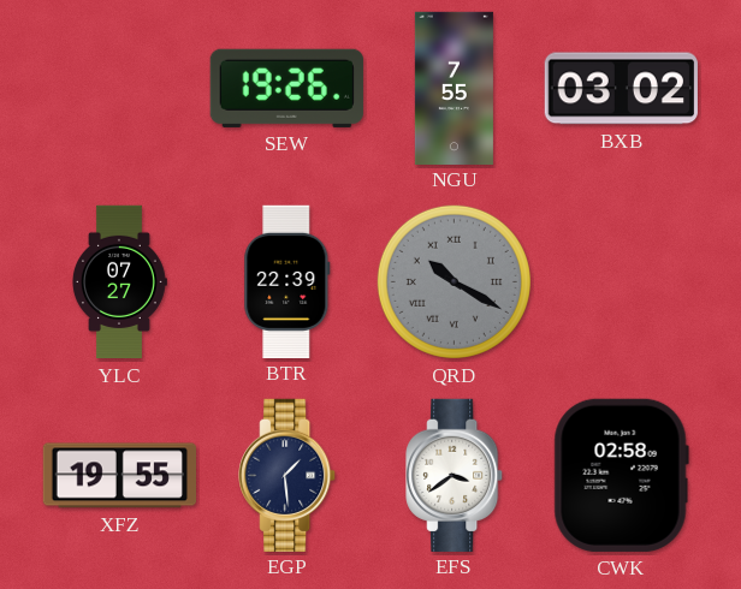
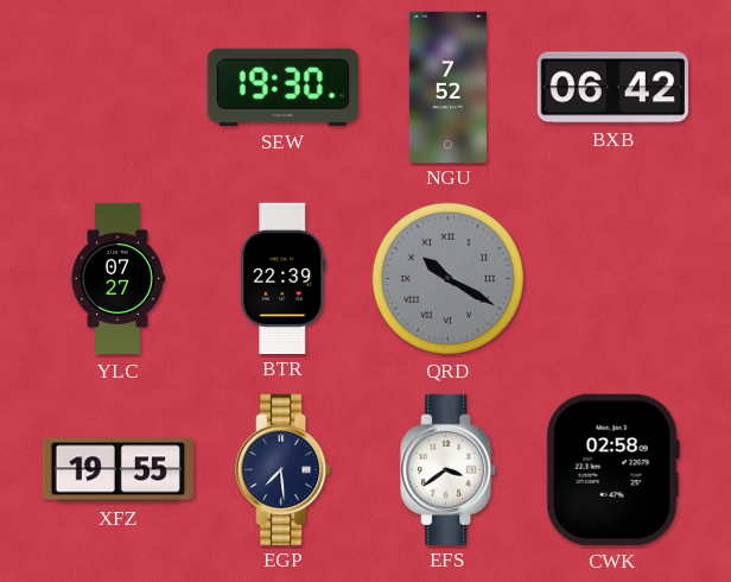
SEW: 19:26 -> 19:30
NGU: 7:55 -> 7:52
BXB: 03:02 -> 06:42
EGP: 1:29 -> 7:29
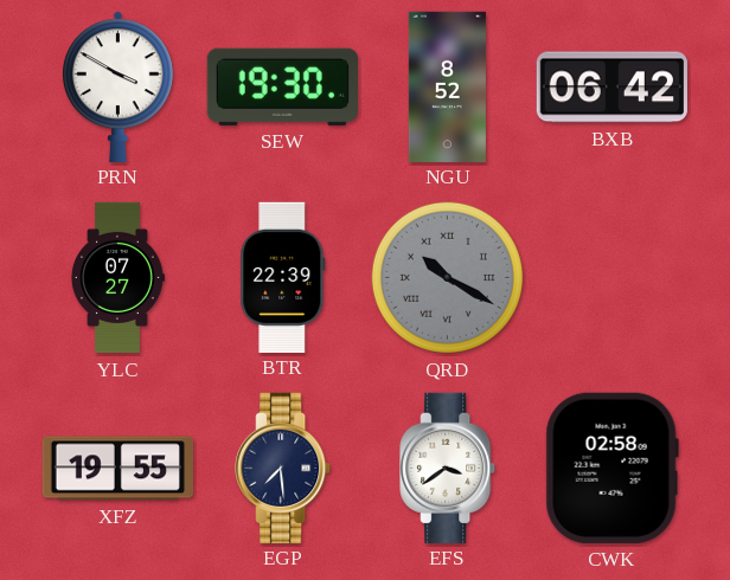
PRN: none -> 3:50
NGU: 7:52 -> 8:52
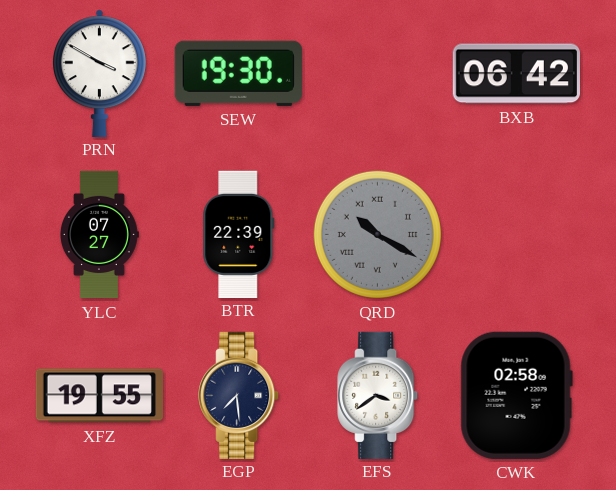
NGU: 8:52 -> none
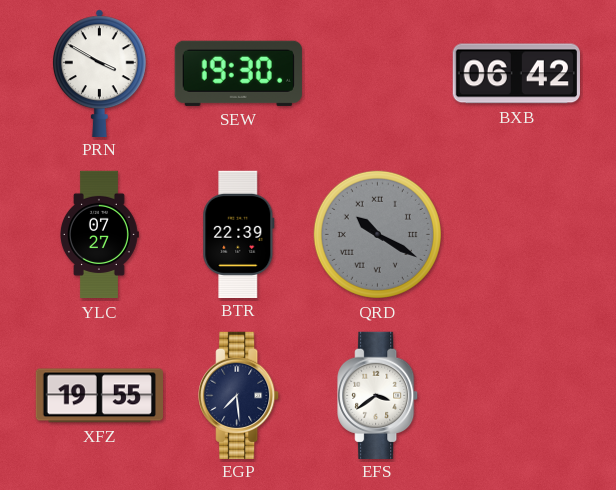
CWK: 02:58 -> none
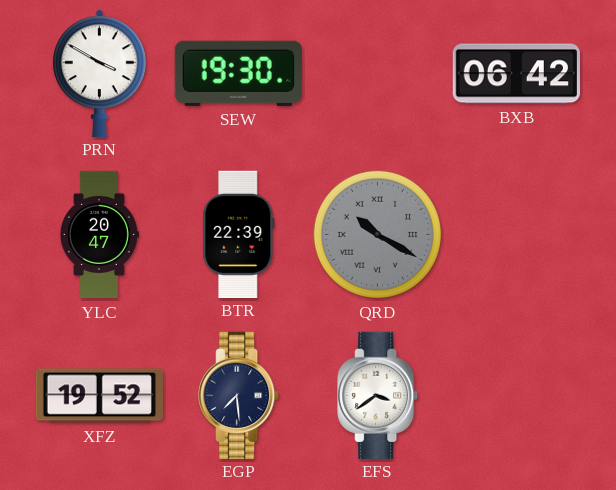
YLC: 07:27 -> 20:47
XFZ: 19:55 -> 19:52
